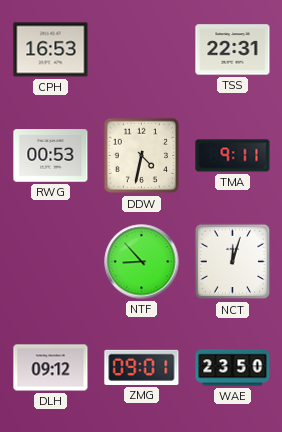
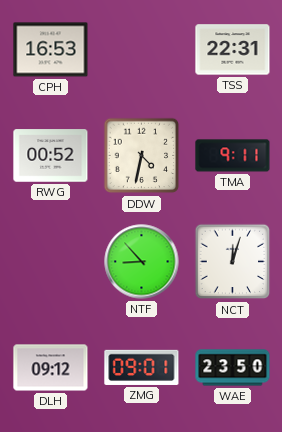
RWG: 00:53 -> 00:52
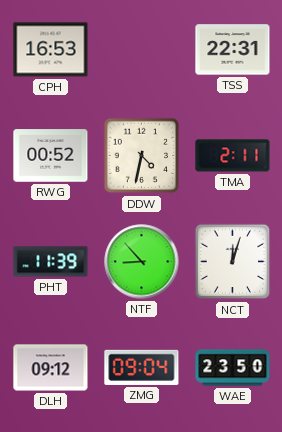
TMA: 9:11 -> 2:11
PHT: none -> 11:39
ZMG: 09:01 -> 09:04
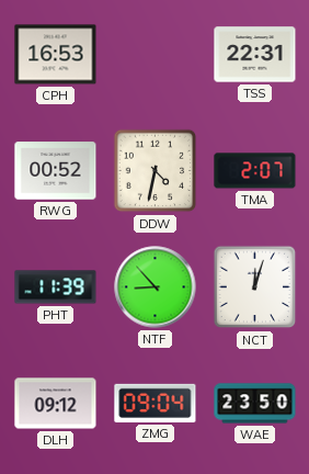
TMA: 2:11 -> 2:07
